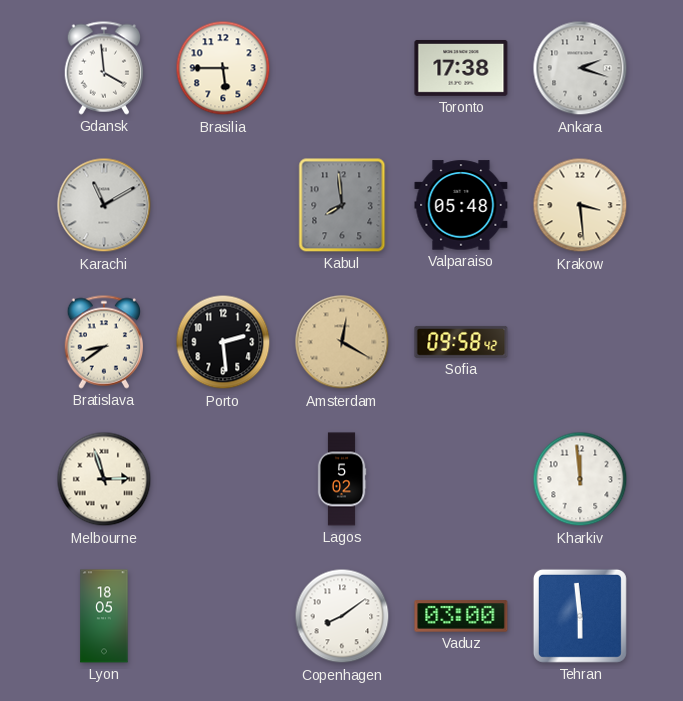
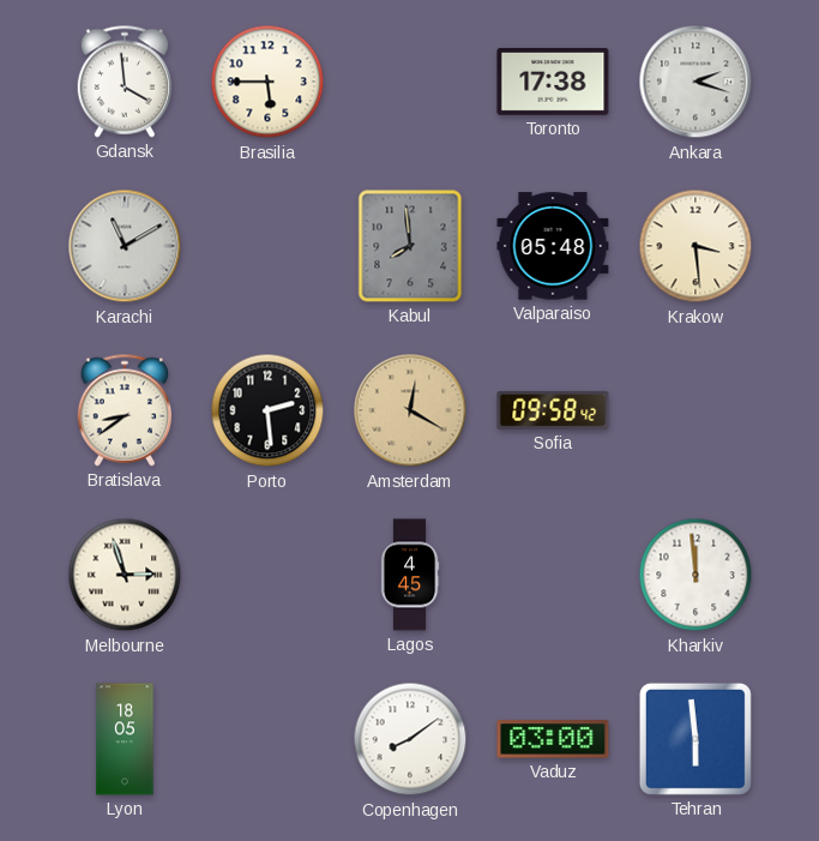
Lagos: 5:02 -> 4:45
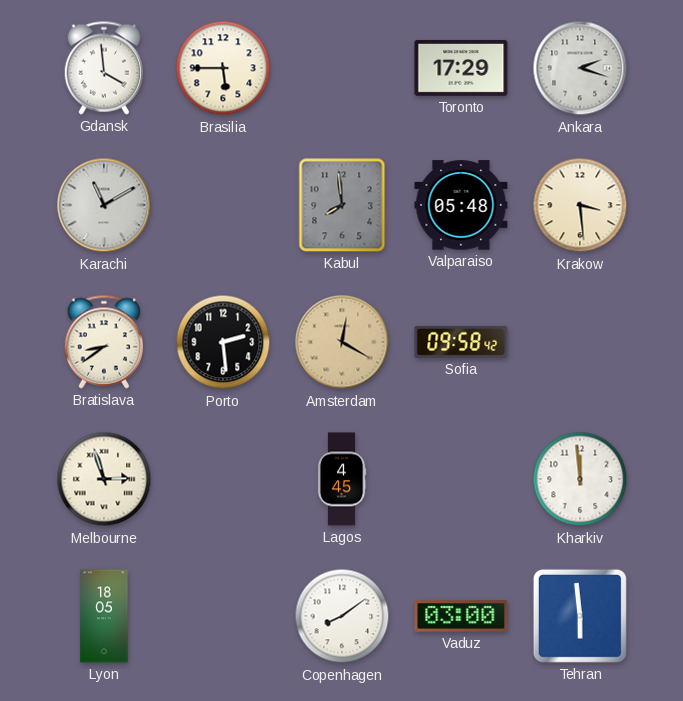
Toronto: 17:38 -> 17:29
